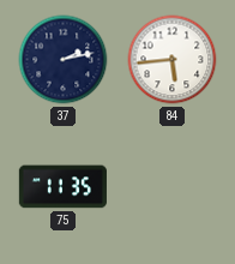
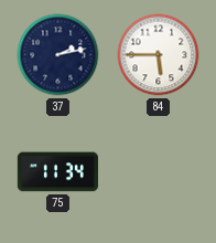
84: 5:44 -> 5:45
75: 11:35 -> 11:34
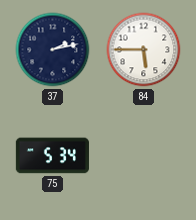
75: 11:34 -> 5:34
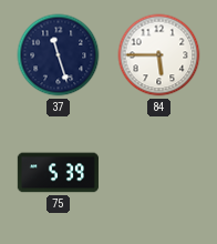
37: 2:13 -> 11:27
75: 5:34 -> 5:39
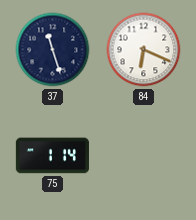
84: 5:45 -> 6:19
75: 5:39 -> 1:14
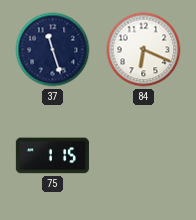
75: 1:14 -> 1:15
